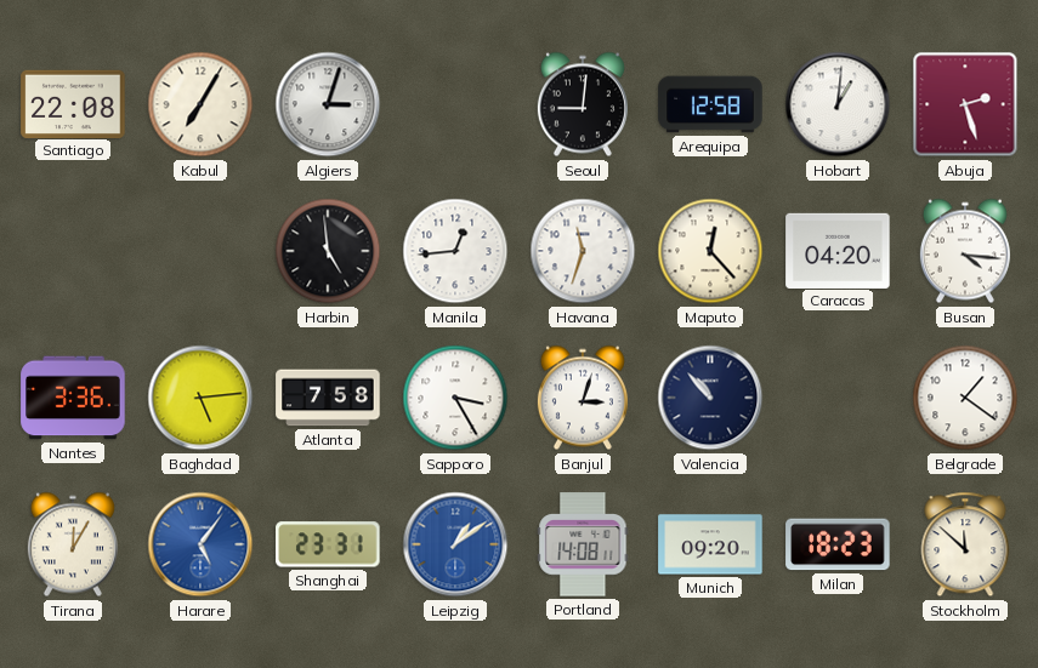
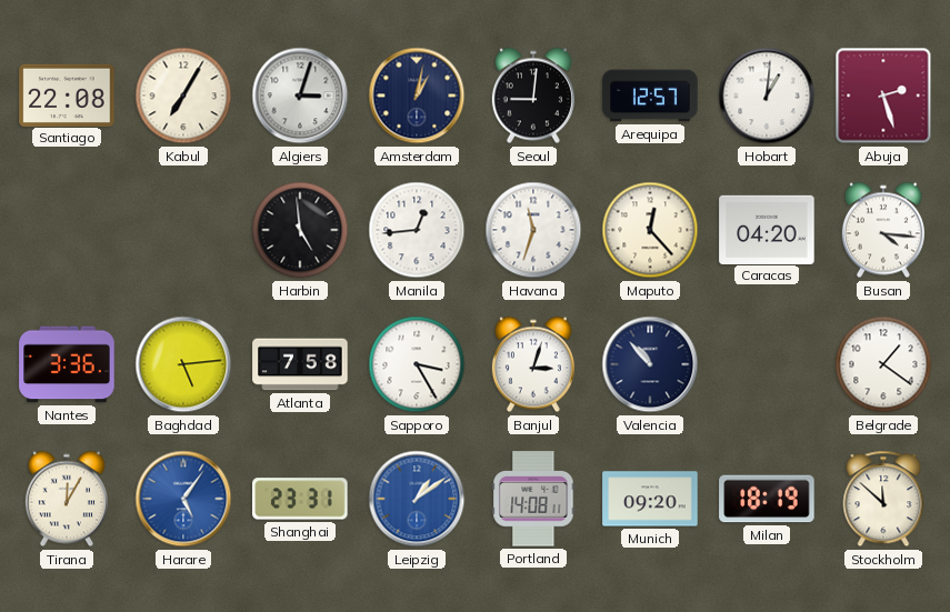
Amsterdam: none -> 1:02
Arequipa: 12:58 -> 12:57
Milan: 18:23 -> 18:19
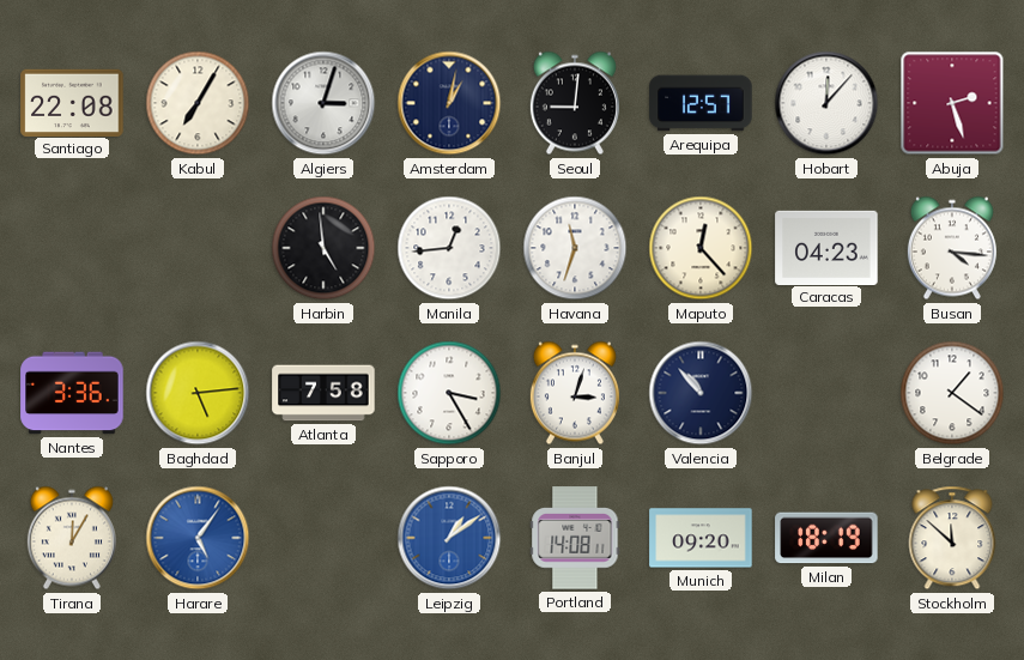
Hobart: 1:01 -> 12:07
Caracas: 04:20 -> 04:23
Shanghai: 23:31 -> none
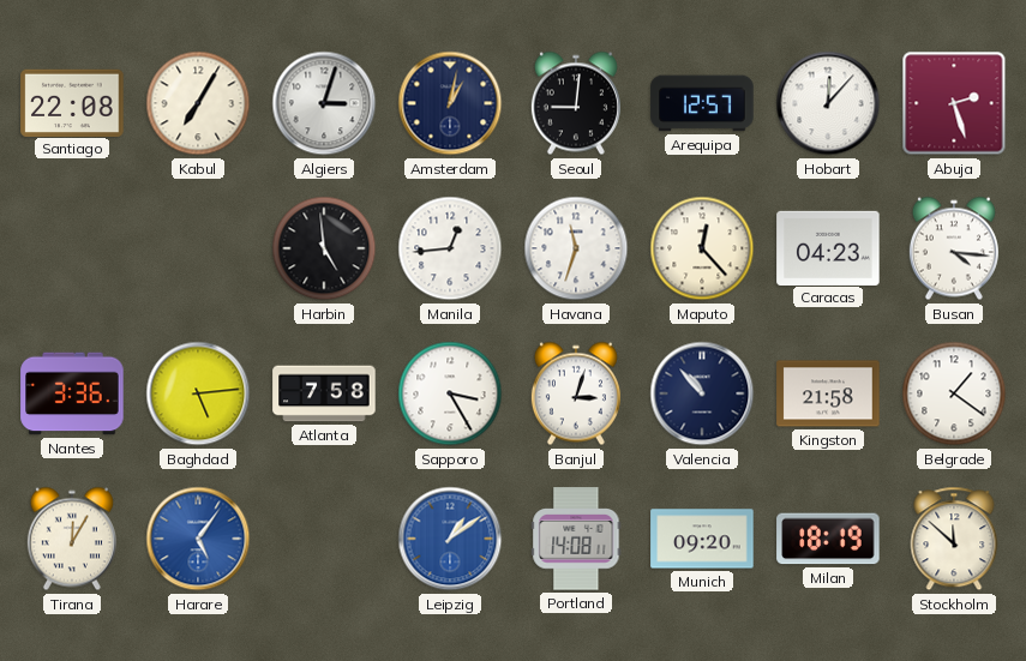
Kingston: none -> 21:58
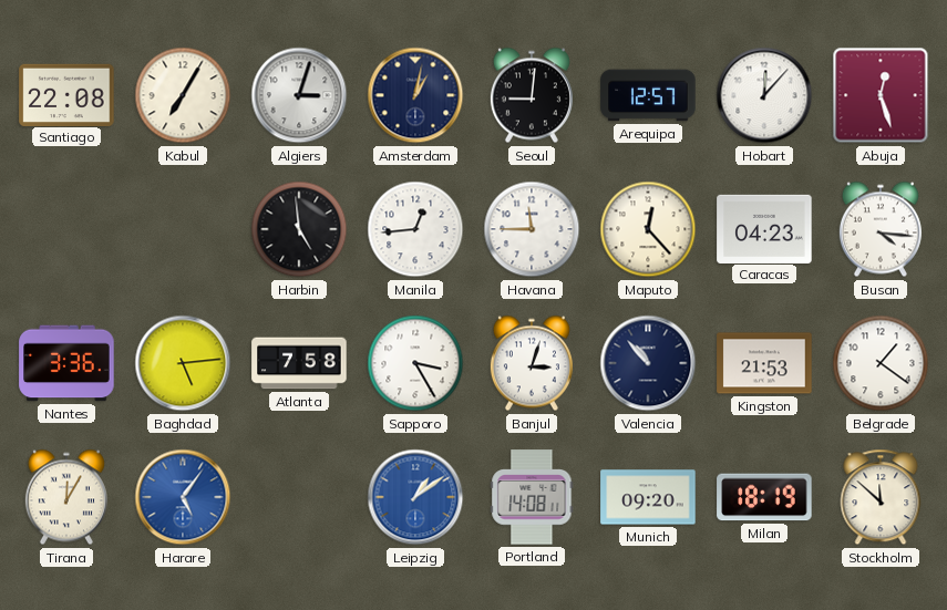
Abuja: 2:27 -> 12:27
Havana: 11:33 -> 11:45
Kingston: 21:58 -> 21:53
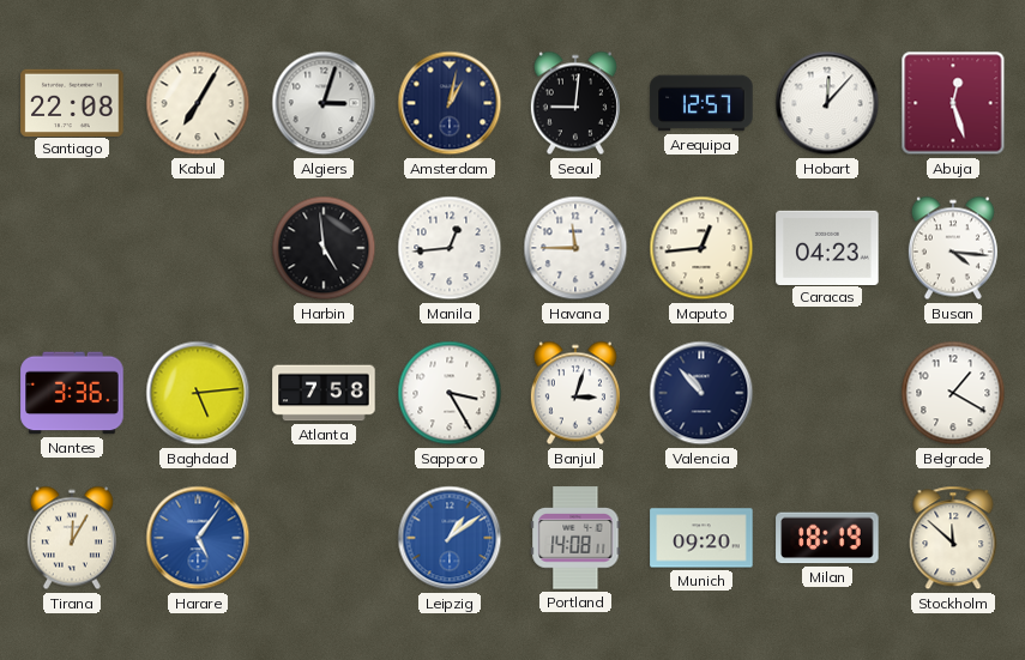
Maputo: 12:23 -> 12:44
Kingston: 21:53 -> none
Belgrade: 1:21 -> 1:20
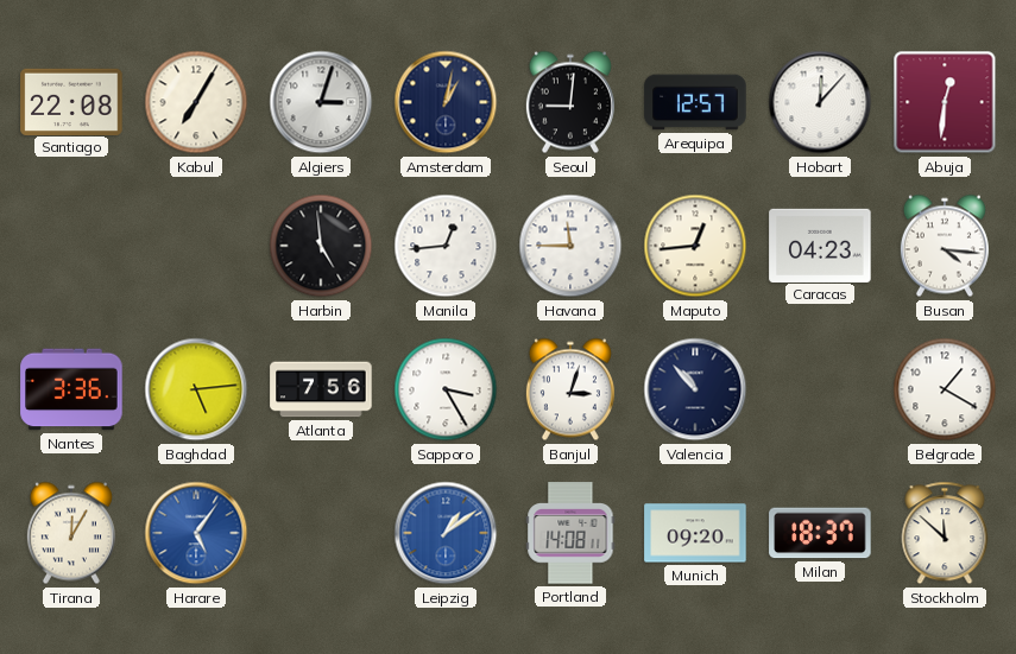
Abuja: 12:27 -> 12:31
Atlanta: 7:58 -> 7:56
Milan: 18:19 -> 18:37
